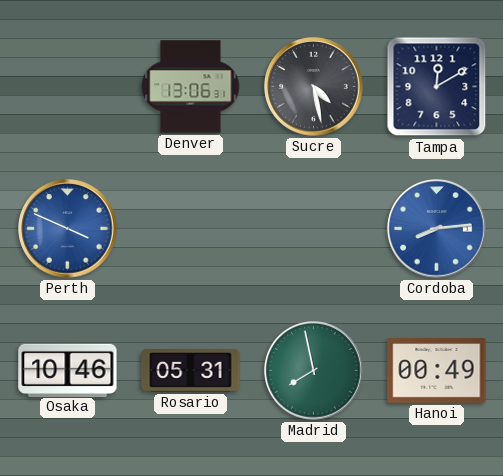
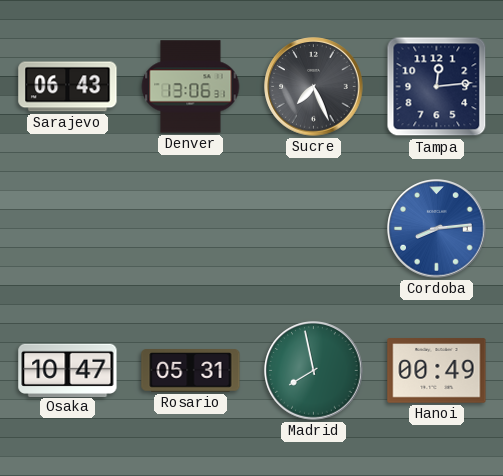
Sarajevo: none -> 06:43
Sucre: 4:28 -> 7:26
Tampa: 12:10 -> 12:14
Perth: 3:49 -> none
Osaka: 10:46 -> 10:47
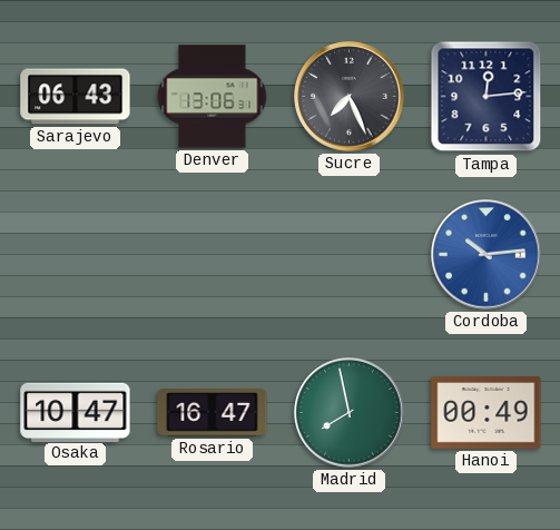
Cordoba: 8:14 -> 10:14
Rosario: 05:31 -> 16:47
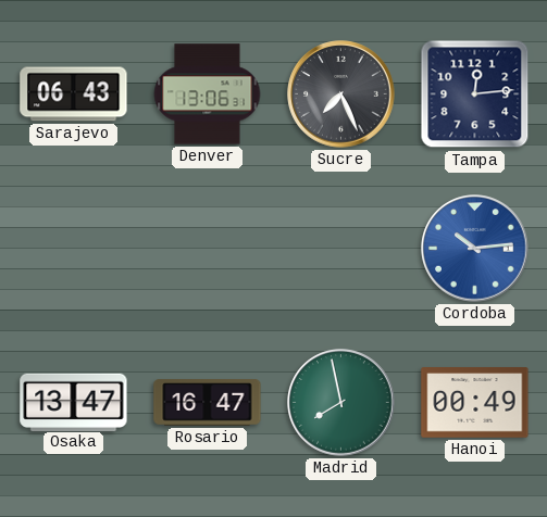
Osaka: 10:47 -> 13:47
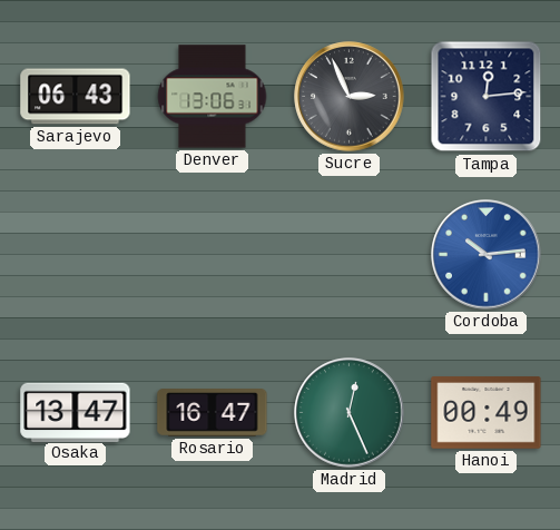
Sucre: 7:26 -> 2:56
Madrid: 7:58 -> 12:26
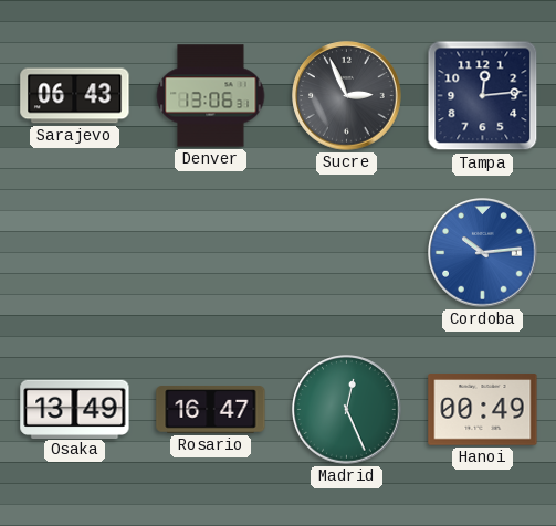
Osaka: 13:47 -> 13:49
